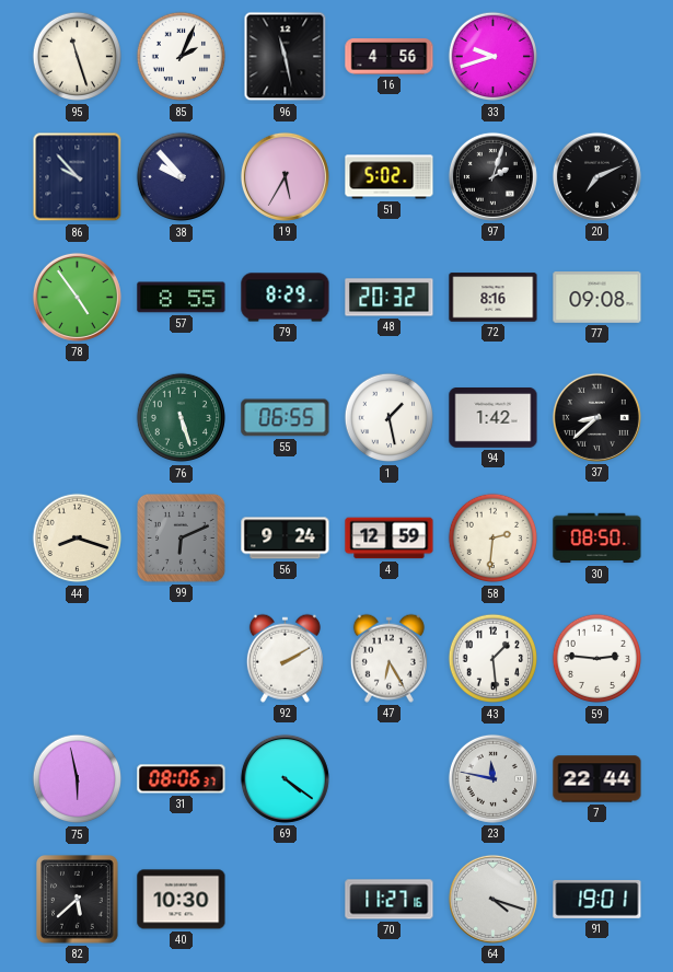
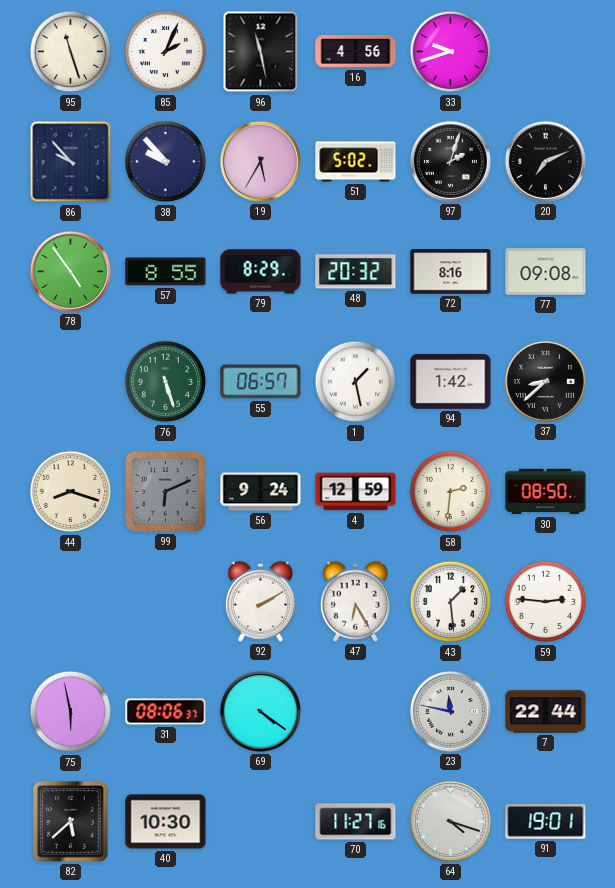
55: 06:55 -> 06:57
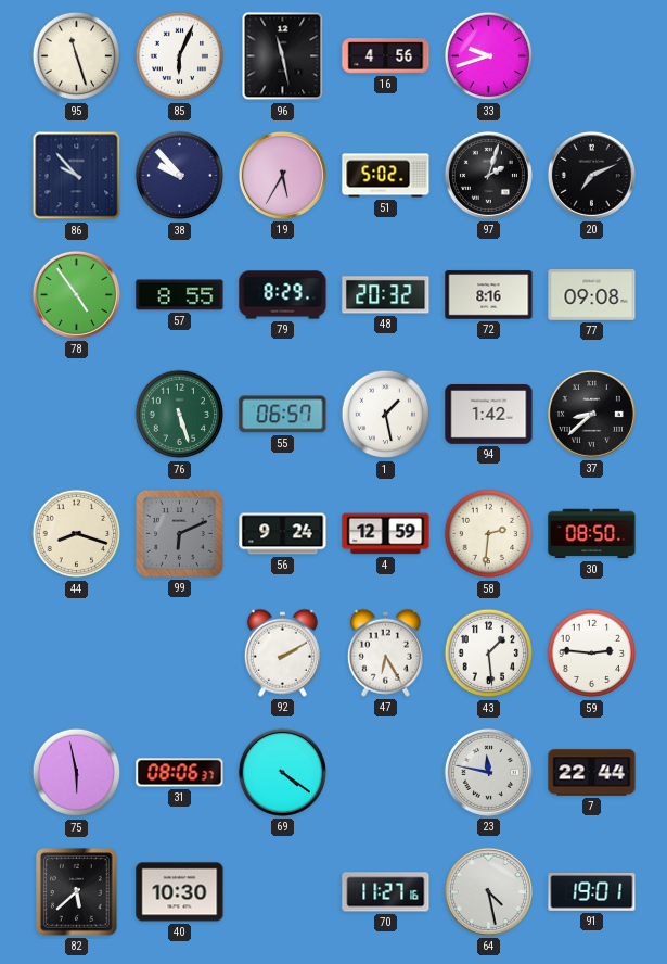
85: 2:04 -> 6:04
64: 4:18 -> 4:28
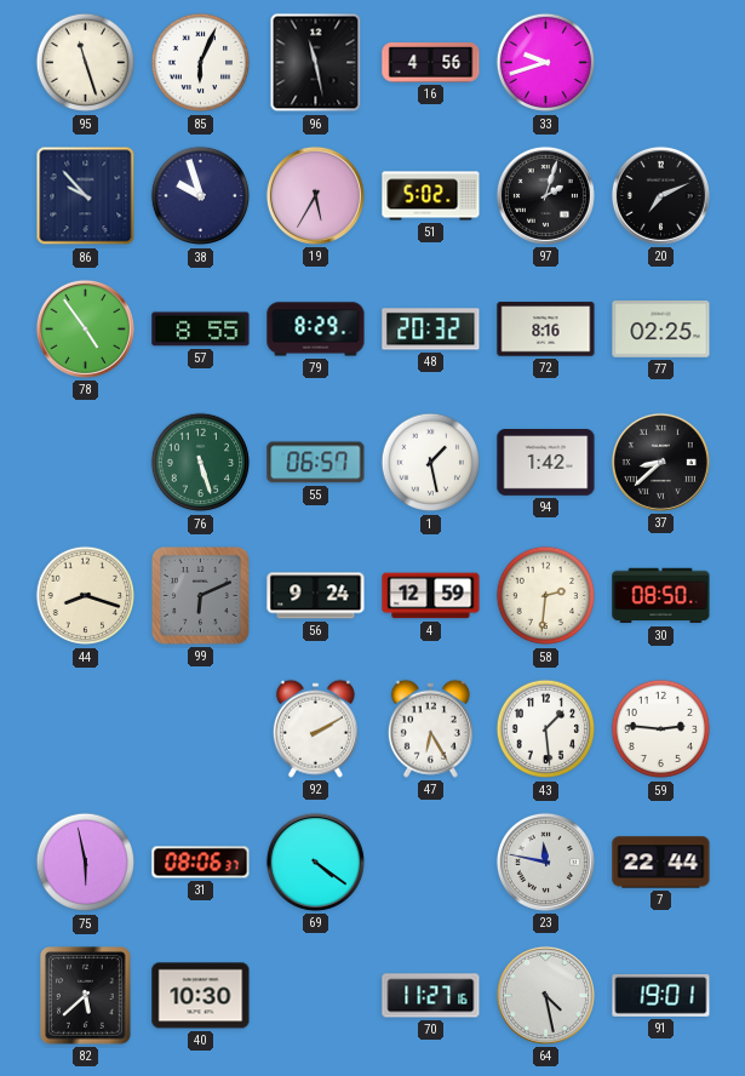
38: 9:53 -> 9:57
77: 09:08 -> 02:25
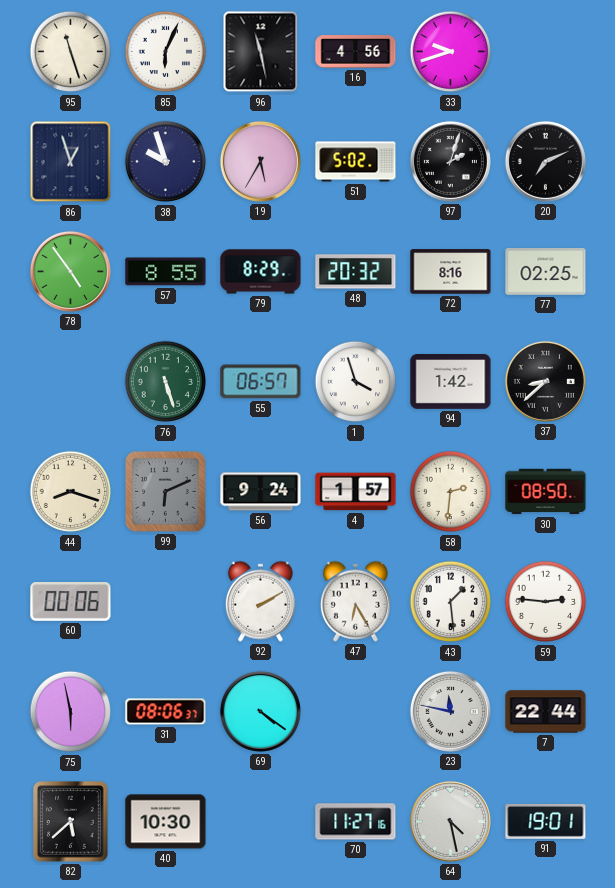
86: 9:53 -> 12:57
1: 1:28 -> 3:57
4: 12:59 -> 1:57
60: none -> 00:06
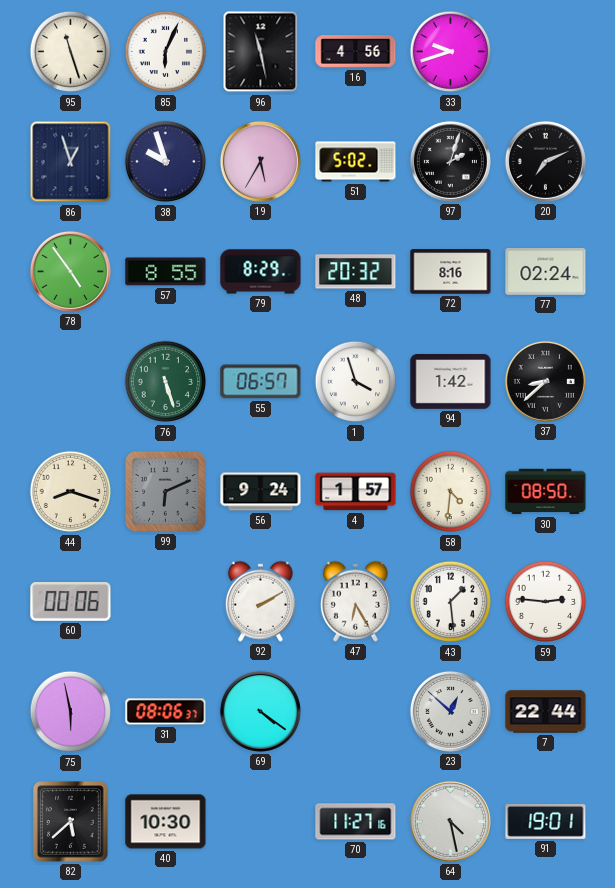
77: 02:25 -> 02:24
58: 2:31 -> 4:31
23: 11:47 -> 12:52
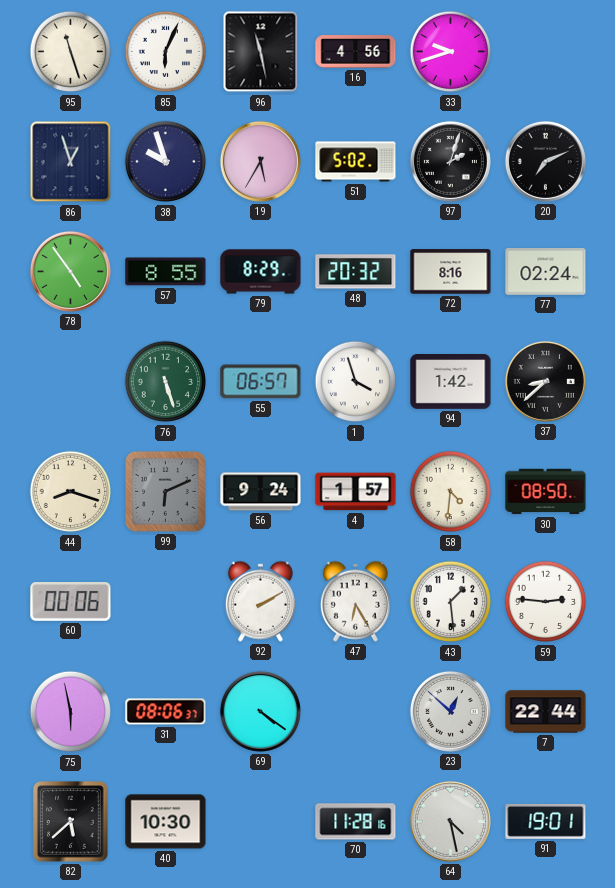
70: 11:27 -> 11:28
